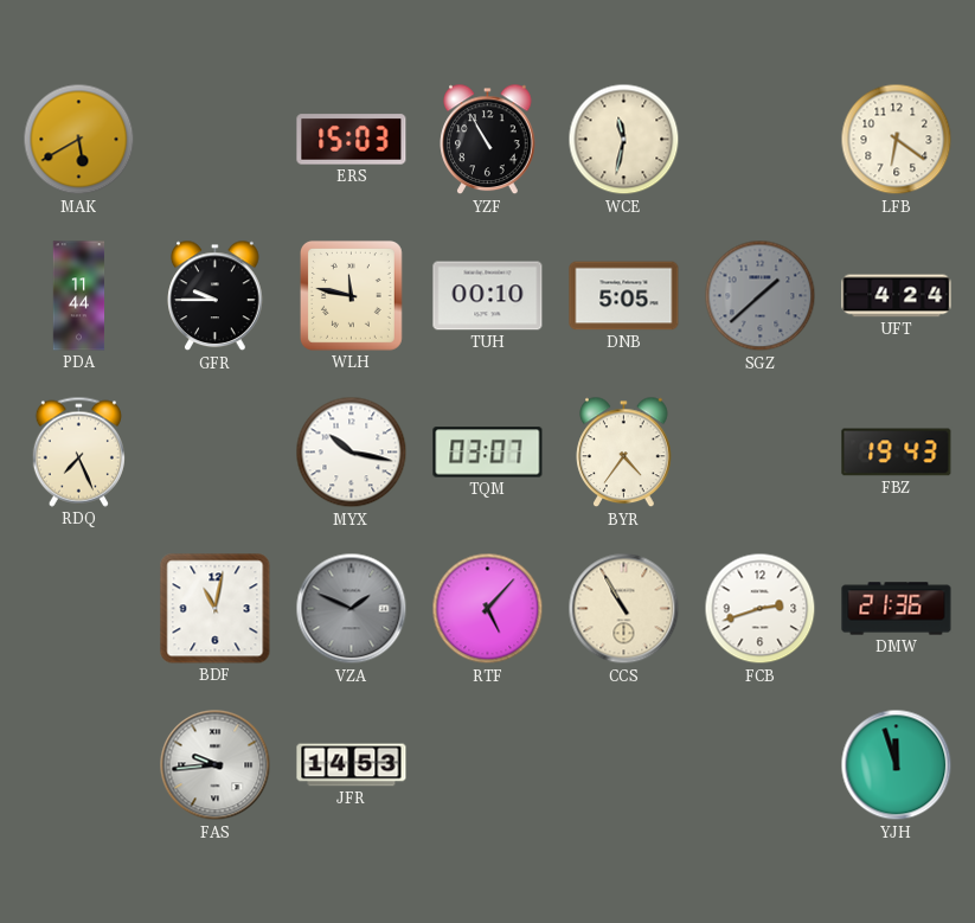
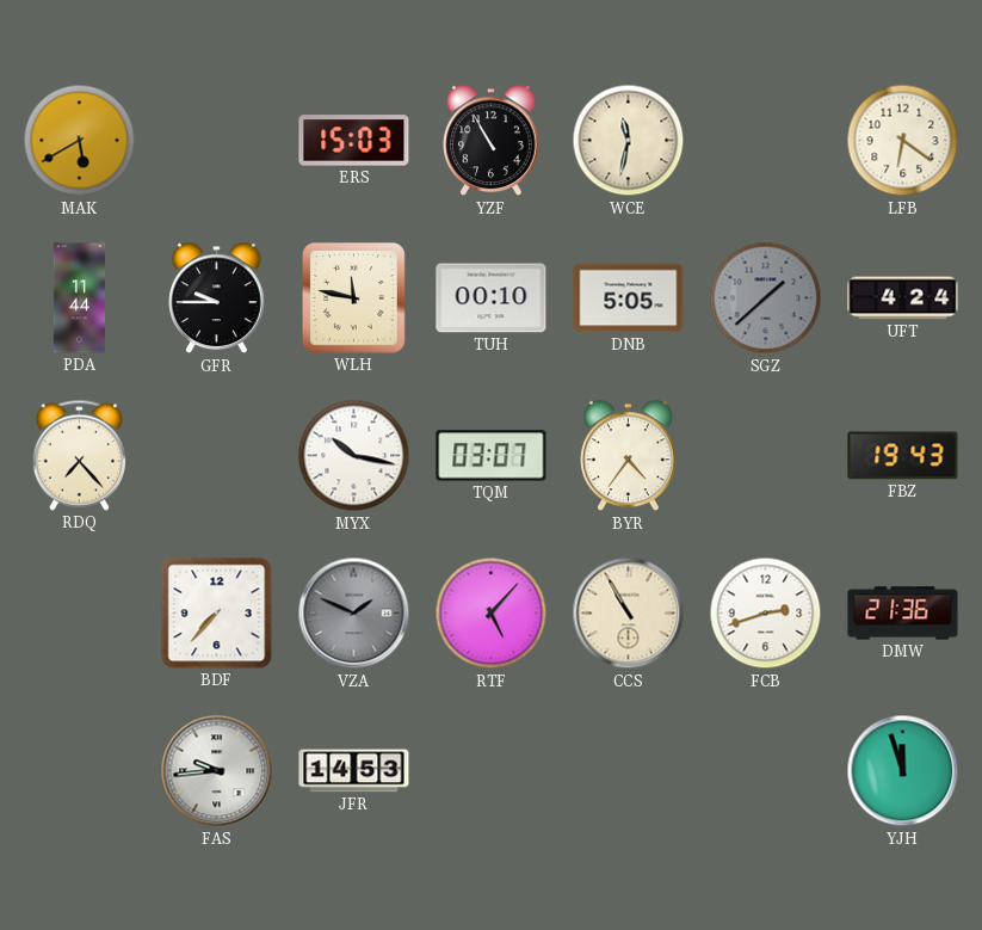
RDQ: 7:26 -> 7:23
BDF: 11:02 -> 7:37
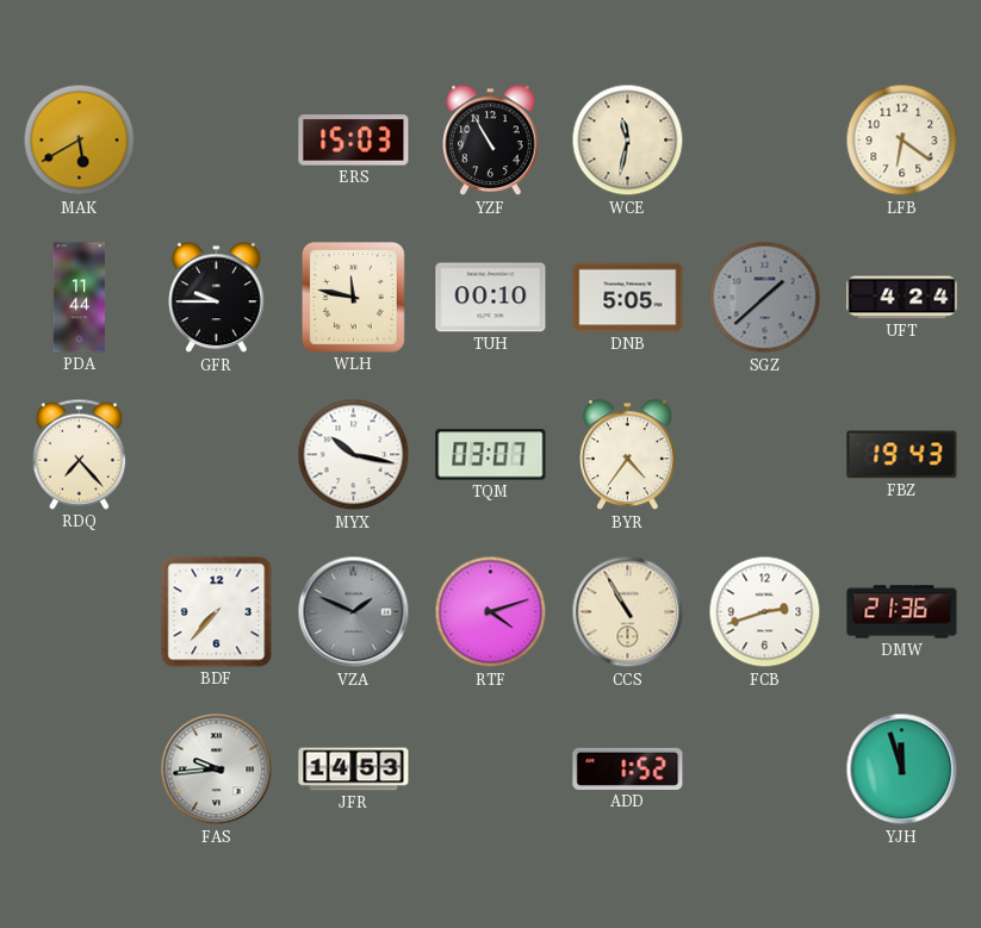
RTF: 5:07 -> 4:12
ADD: none -> 1:52
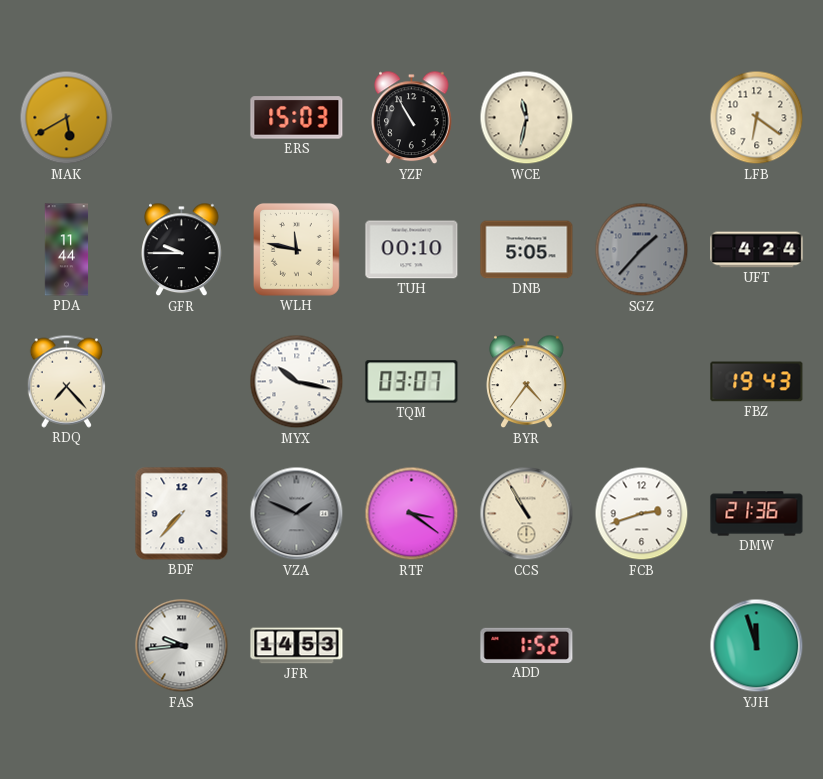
SGZ: 1:38 -> 1:37
RTF: 4:12 -> 3:21
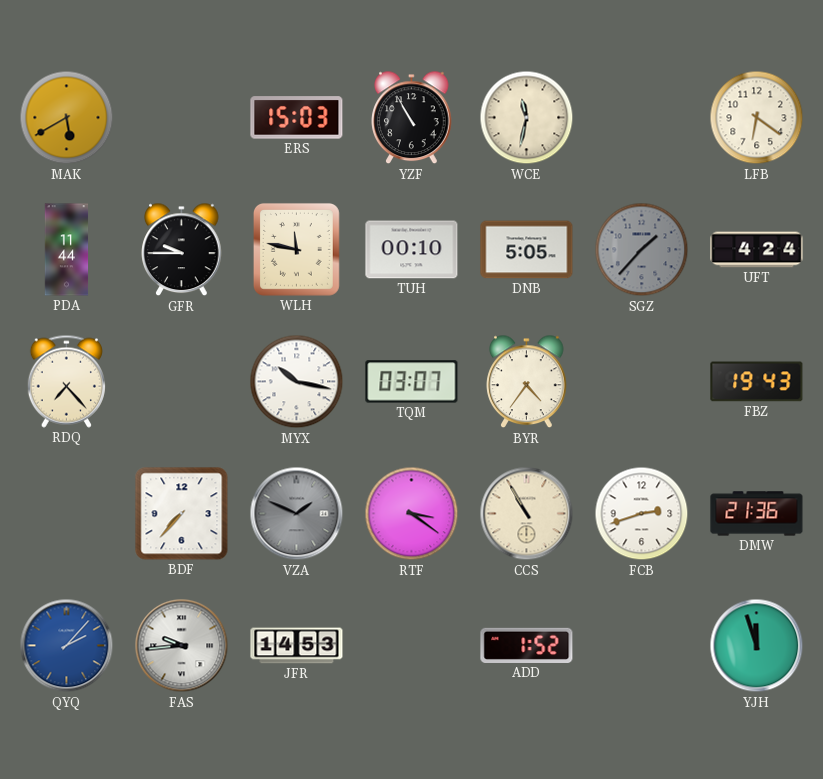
QYQ: none -> 2:07
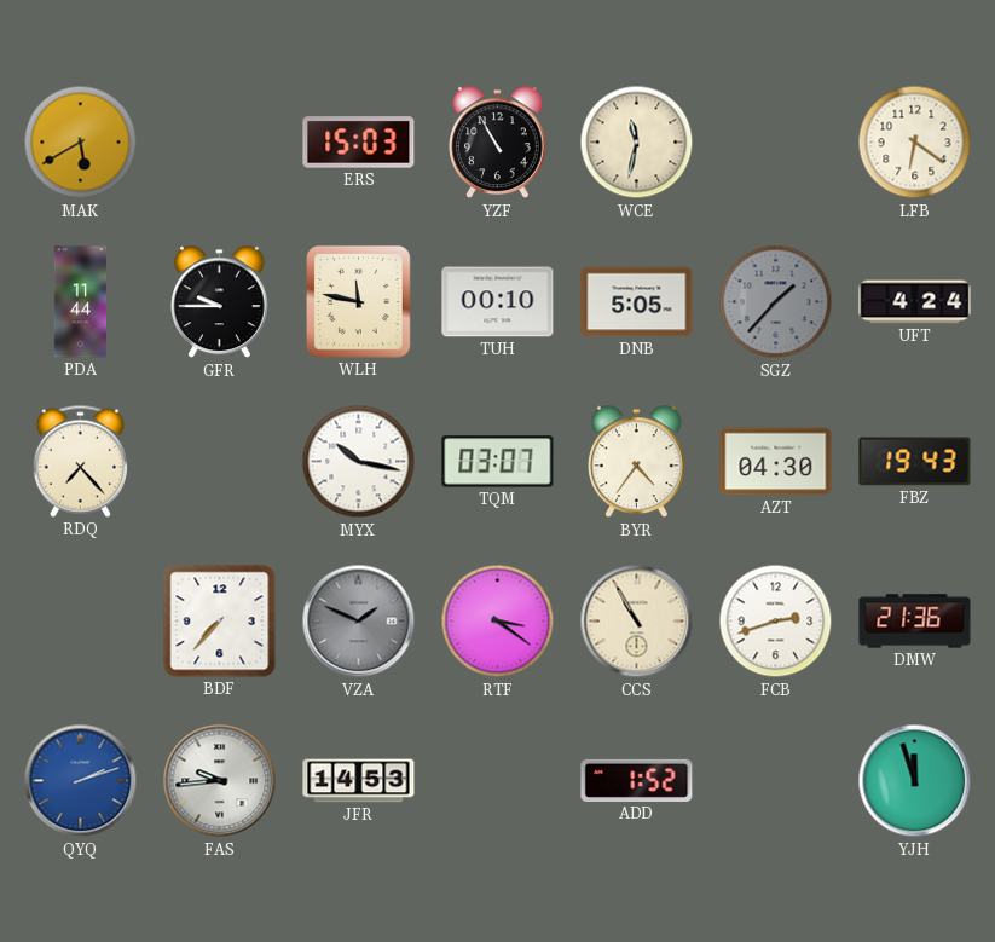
AZT: none -> 04:30
QYQ: 2:07 -> 2:12
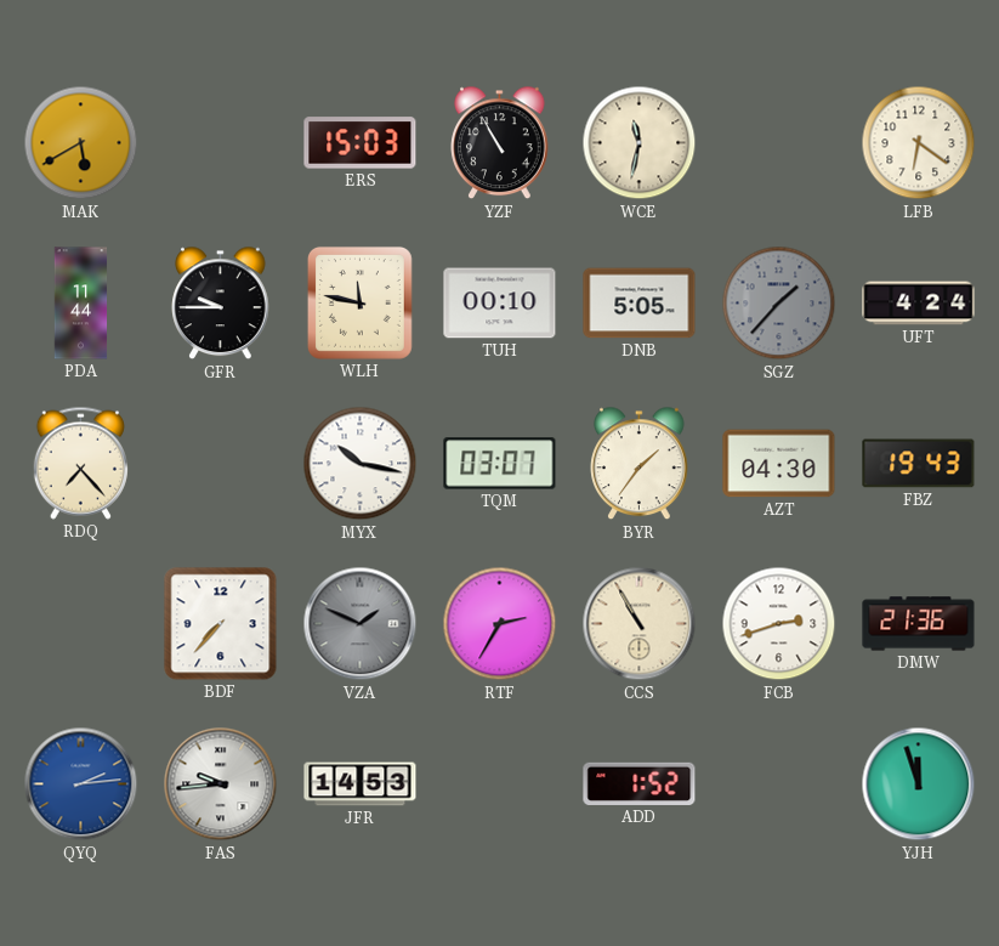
BYR: 4:36 -> 1:36
RTF: 3:21 -> 2:35
QYQ: 2:12 -> 2:14
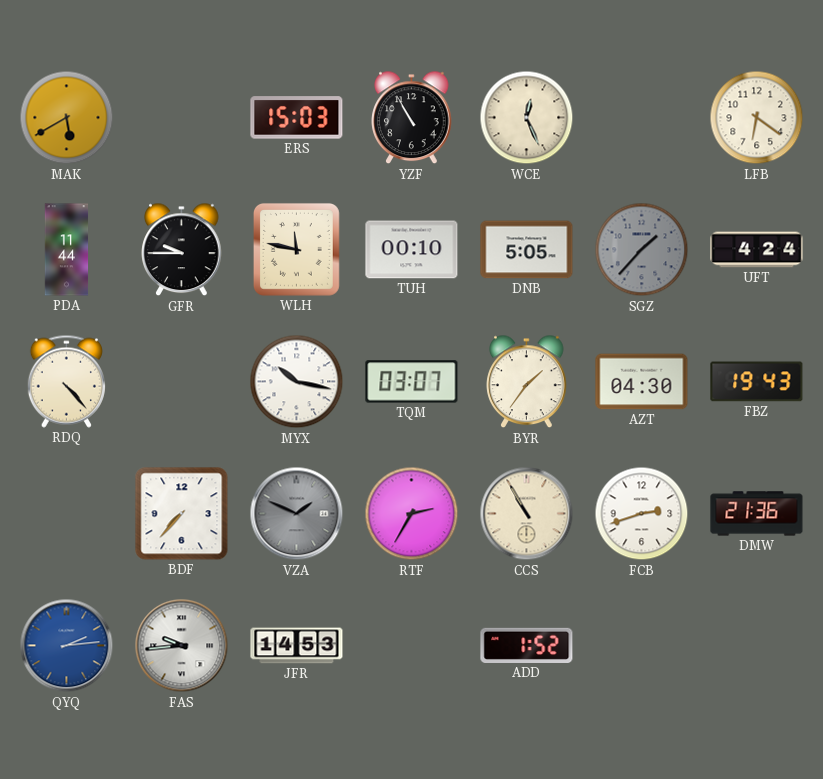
WCE: 11:32 -> 12:26
RDQ: 7:23 -> 4:23
YJH: 11:57 -> none
